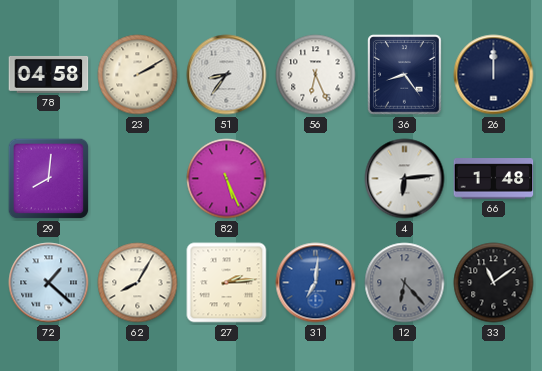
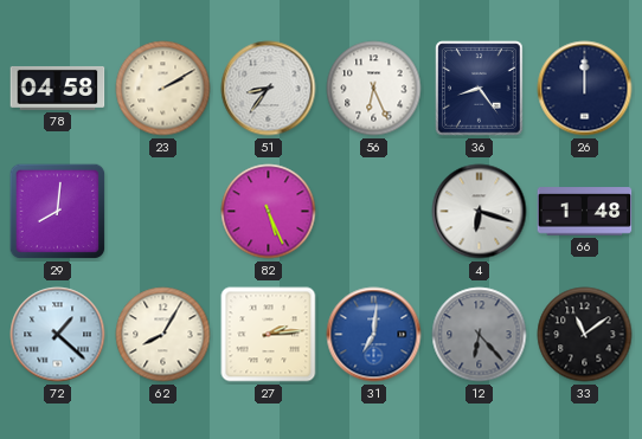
4: 6:14 -> 6:18
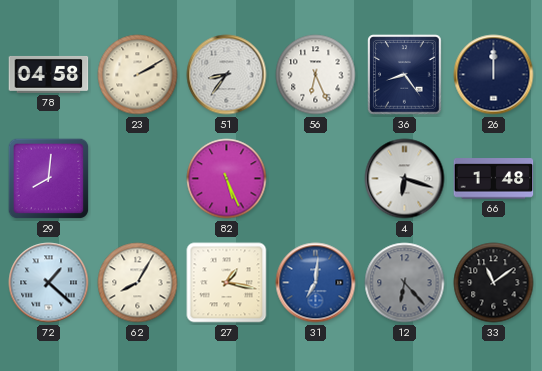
27: 2:14 -> 1:17
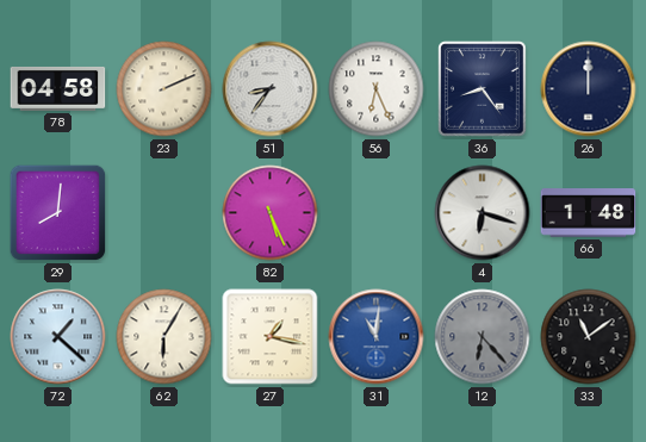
23: 2:10 -> 2:11
62: 8:05 -> 6:05
31: 7:01 -> 11:01
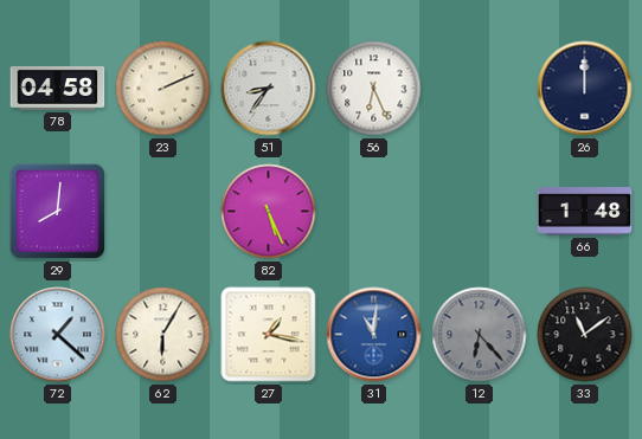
36: 8:24 -> none
4: 6:18 -> none
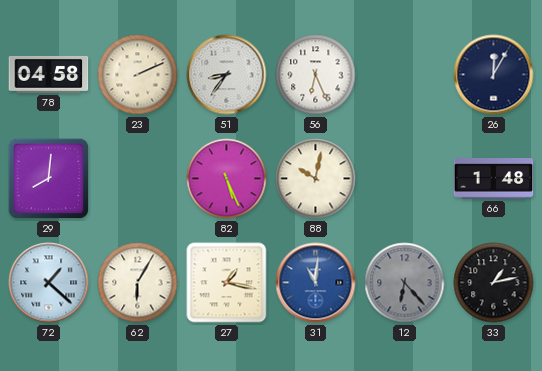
26: 12:00 -> 12:05
88: none -> 10:02
33: 11:09 -> 1:13
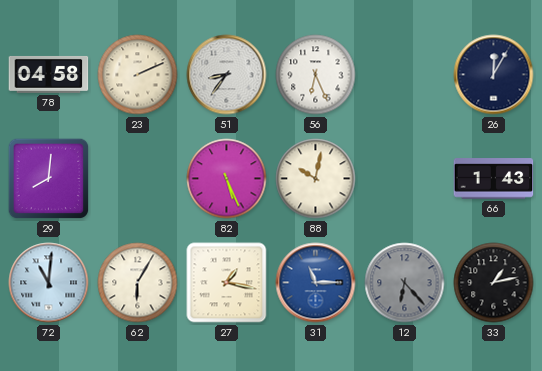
66: 1:48 -> 1:43
72: 1:22 -> 11:01
31: 11:01 -> 11:15
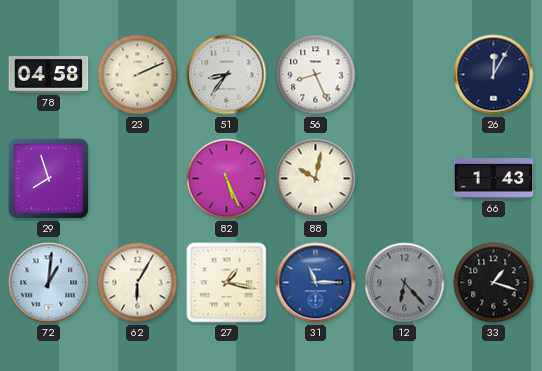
56: 6:26 -> 8:26
29: 8:01 -> 7:57
72: 11:01 -> 1:01
33: 1:13 -> 1:18
